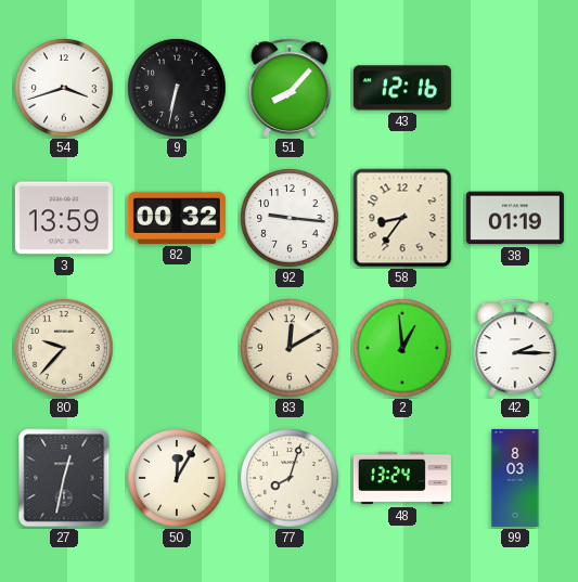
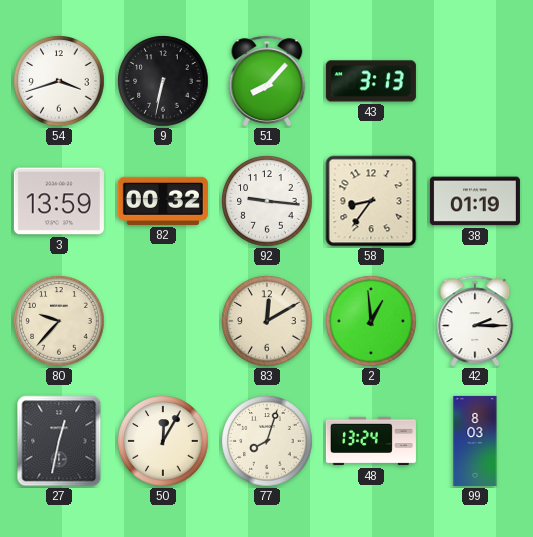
43: 12:16 -> 3:13
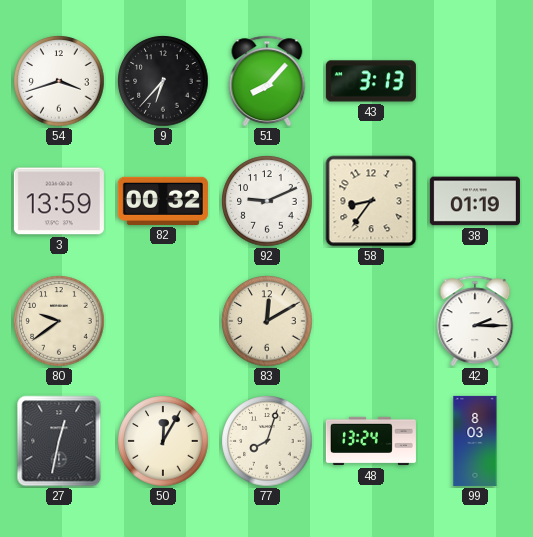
9: 6:32 -> 6:37
92: 9:16 -> 9:11
80: 9:37 -> 9:39
2: 12:59 -> none
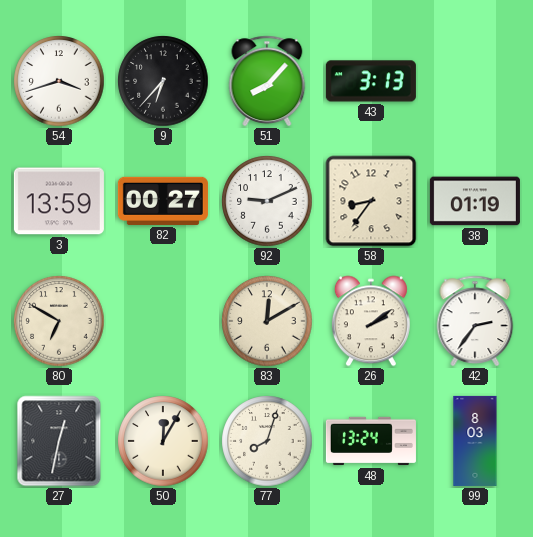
82: 00:32 -> 00:27
80: 9:39 -> 6:50
26: none -> 2:09
42: 2:15 -> 2:36
